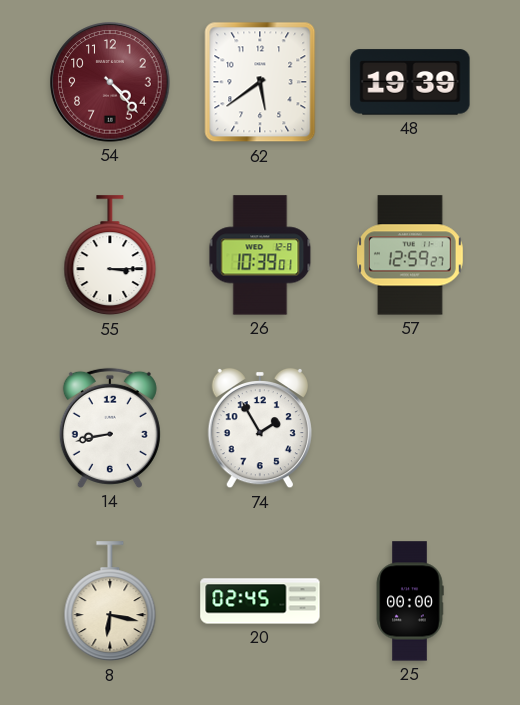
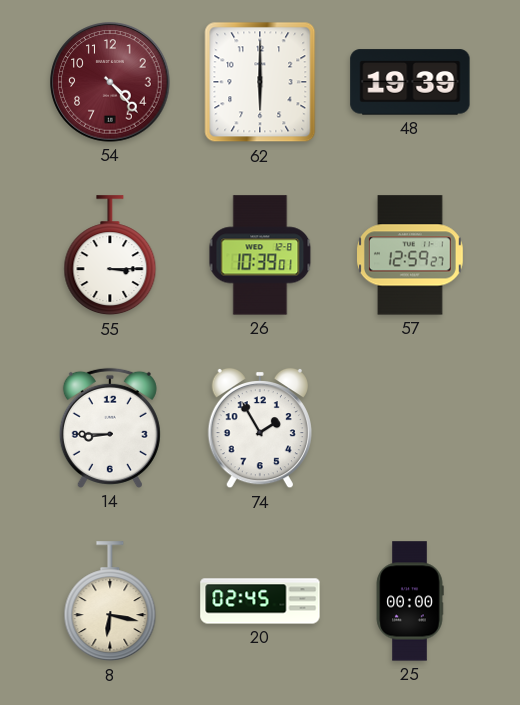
62: 5:39 -> 6:00
14: 8:43 -> 8:45
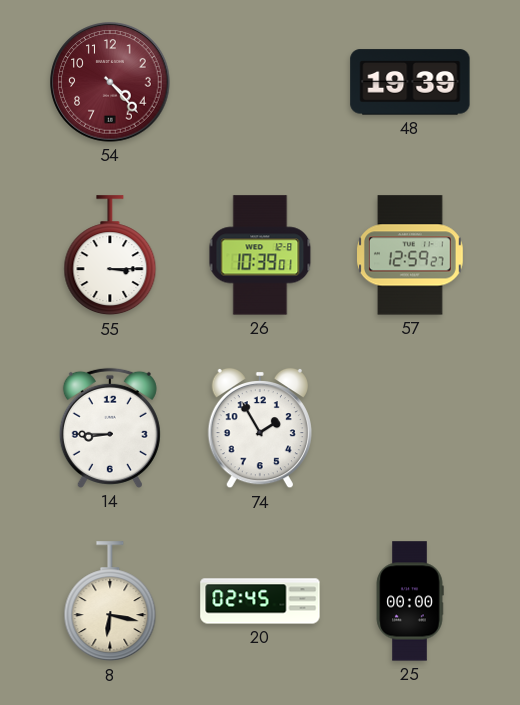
62: 6:00 -> none
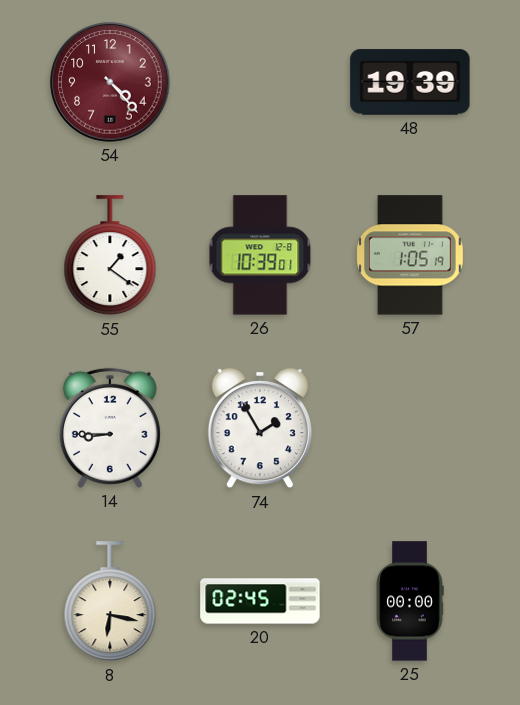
55: 3:15 -> 1:21
57: 12:59 -> 1:05
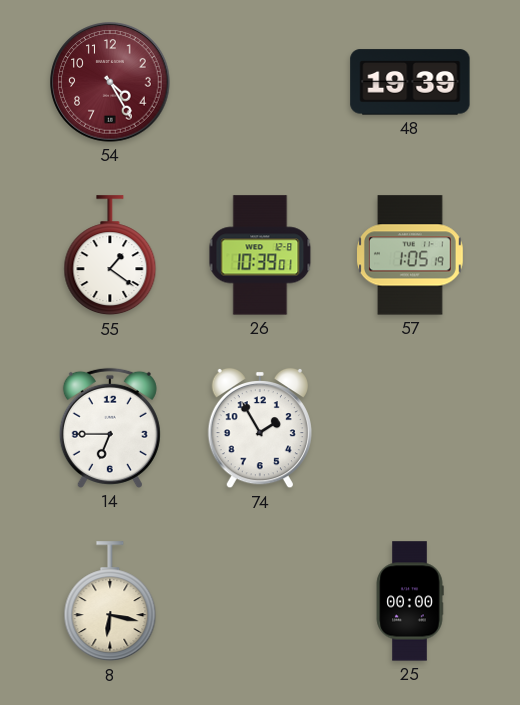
54: 4:23 -> 4:25
14: 8:45 -> 6:45
20: 02:45 -> none
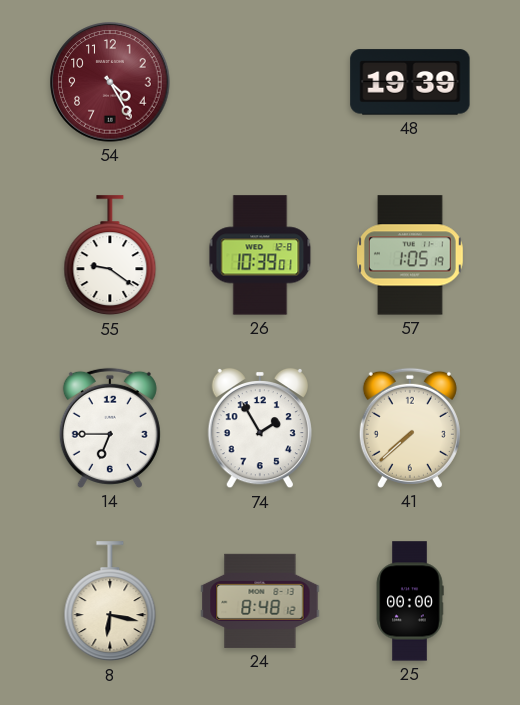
55: 1:21 -> 9:21
41: none -> 7:38
24: none -> 8:48
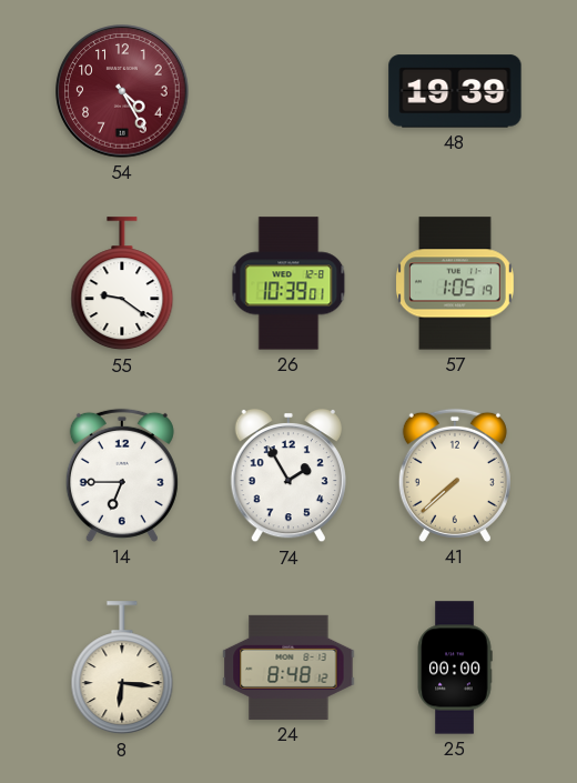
8: 6:17 -> 6:16
